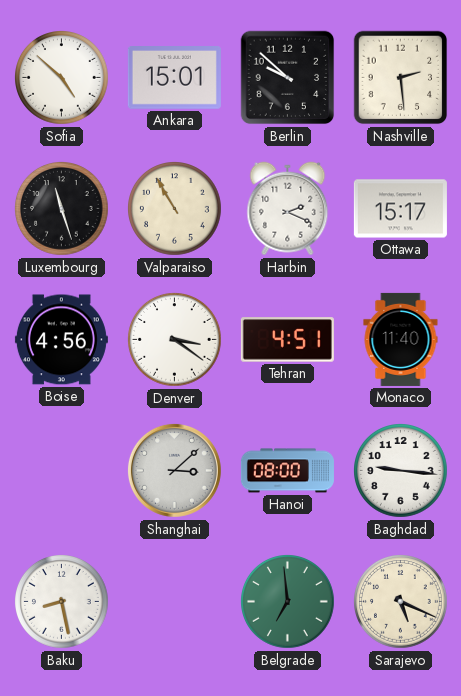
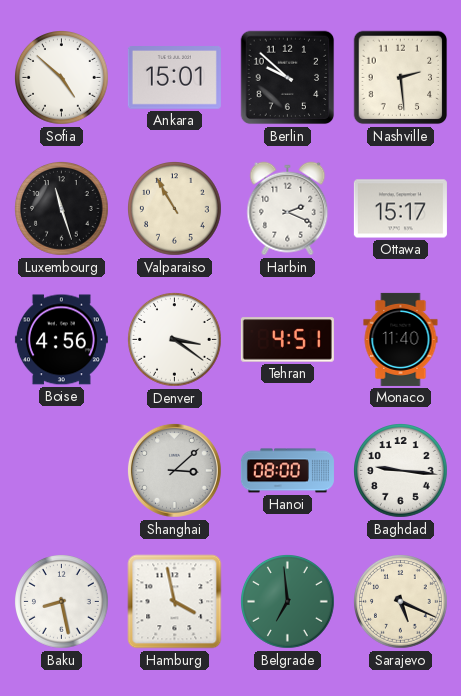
Hamburg: none -> 3:58
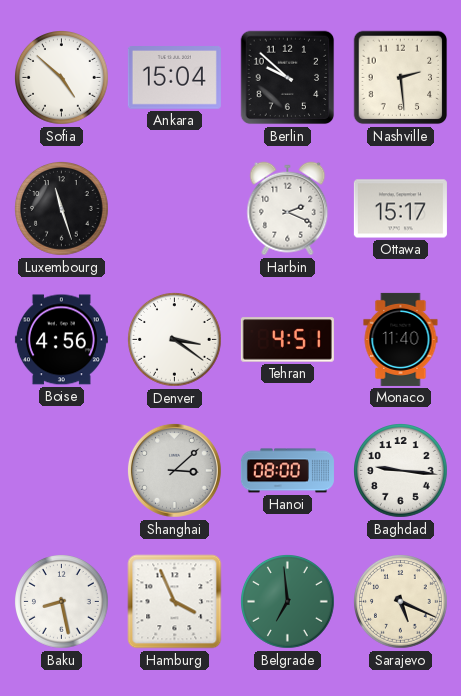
Ankara: 15:01 -> 15:04
Valparaiso: 10:55 -> none
Hamburg: 3:58 -> 3:56
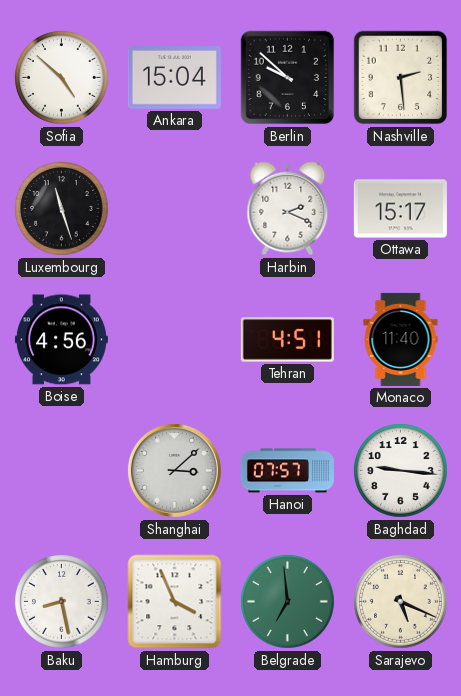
Denver: 3:21 -> none
Hanoi: 08:00 -> 07:57
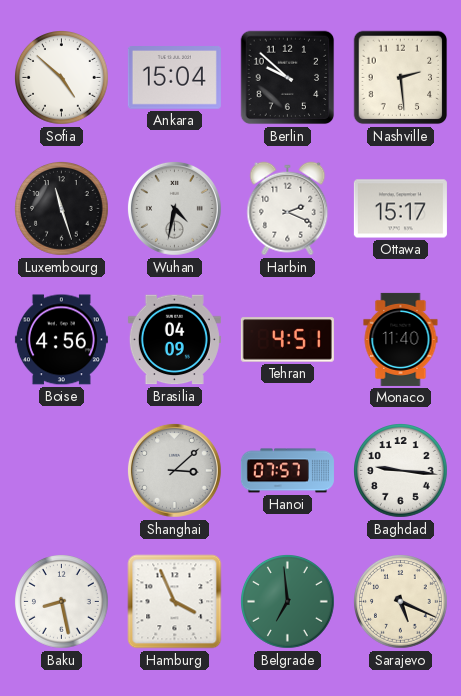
Wuhan: none -> 4:32
Brasilia: none -> 04:09
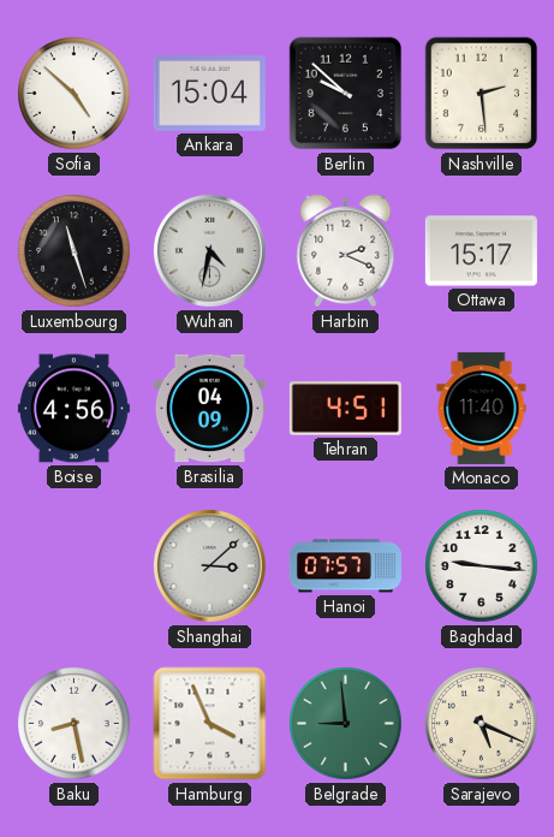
Belgrade: 6:59 -> 8:59
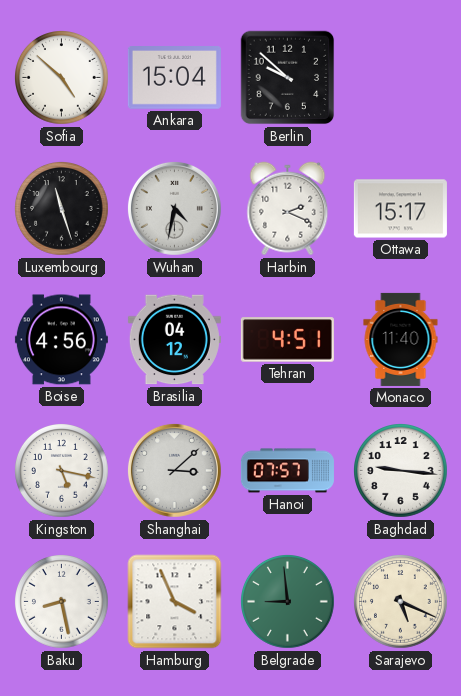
Nashville: 2:29 -> none
Brasilia: 04:09 -> 04:12
Kingston: none -> 5:17
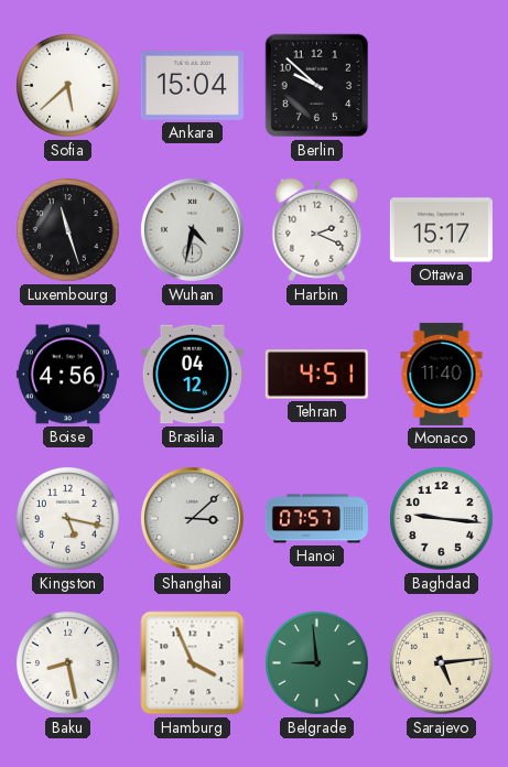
Sofia: 4:52 -> 5:38
Sarajevo: 5:19 -> 5:14
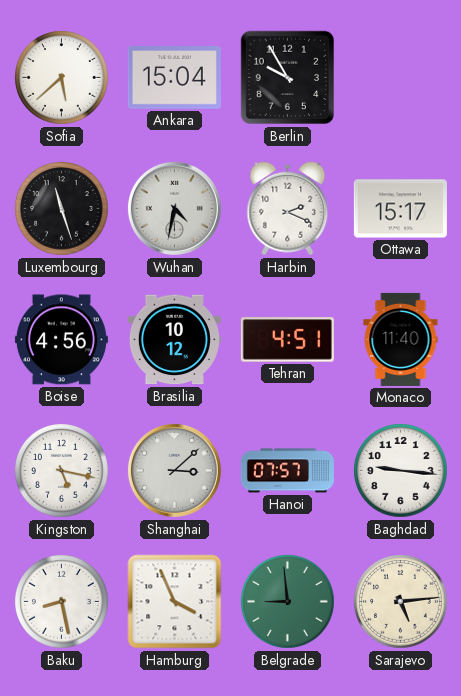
Berlin: 9:52 -> 9:55
Brasilia: 04:12 -> 10:12
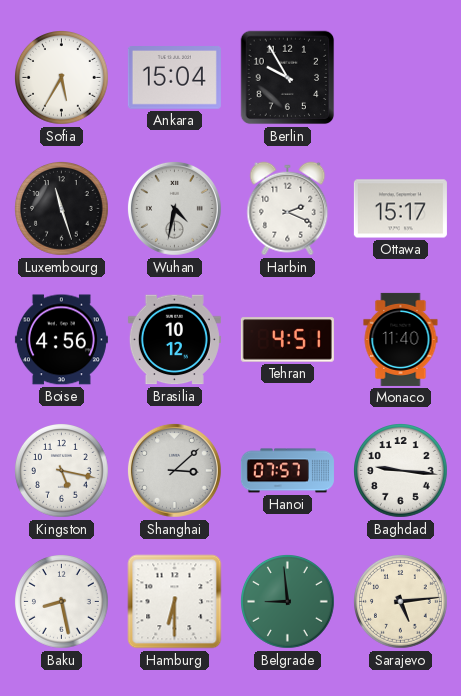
Sofia: 5:38 -> 5:35
Hamburg: 3:56 -> 6:30
